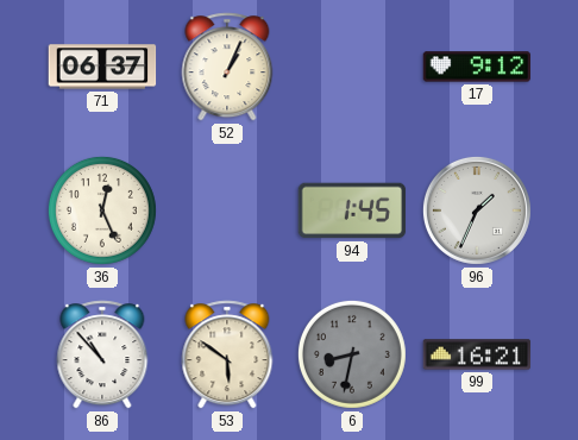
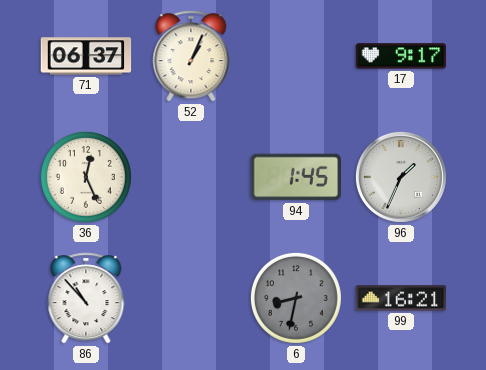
17: 9:12 -> 9:17
53: 5:51 -> none
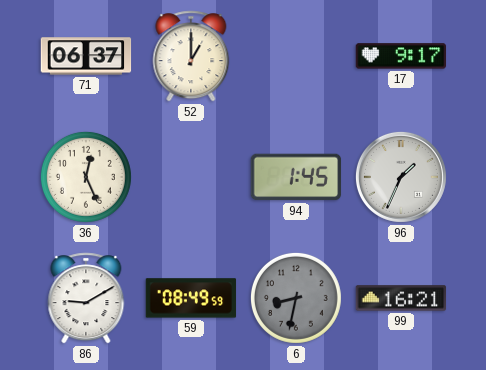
52: 1:04 -> 1:00
86: 10:53 -> 9:10
59: none -> 08:49
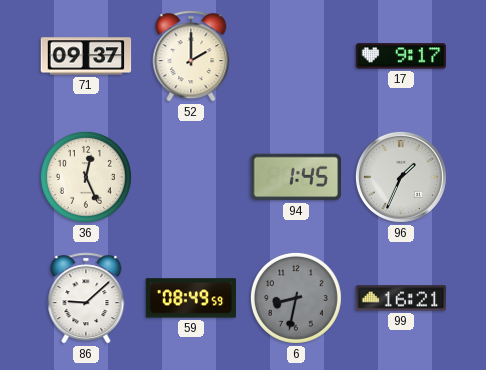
71: 06:37 -> 09:37
52: 1:00 -> 2:00
86: 9:10 -> 9:08
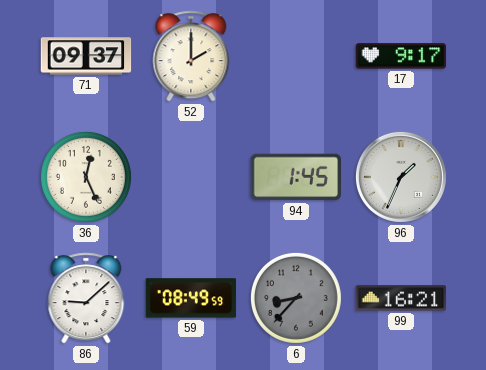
6: 8:32 -> 8:37
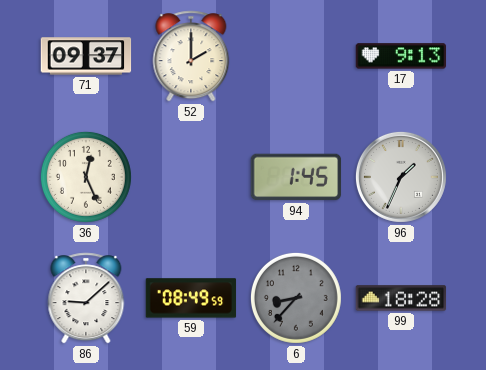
17: 9:17 -> 9:13
99: 16:21 -> 18:28
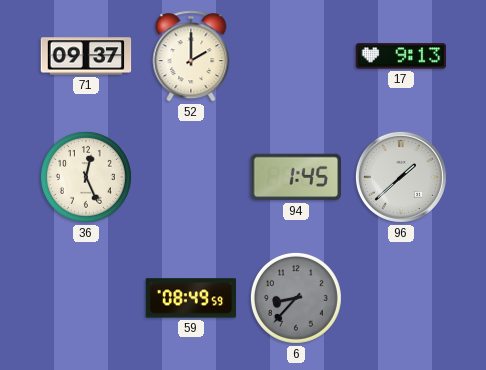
96: 1:34 -> 1:38
86: 9:08 -> none
99: 18:28 -> none
